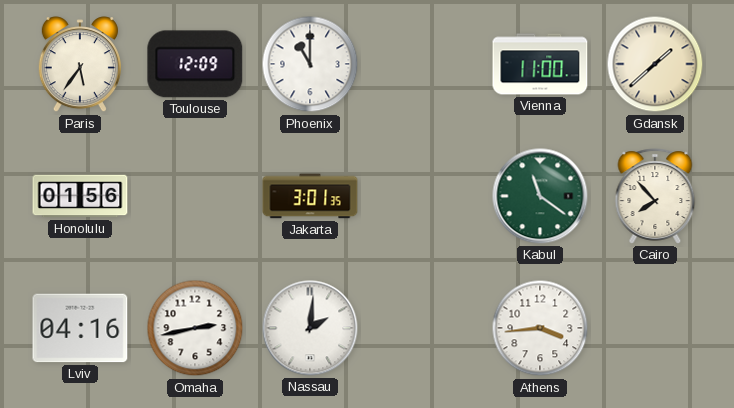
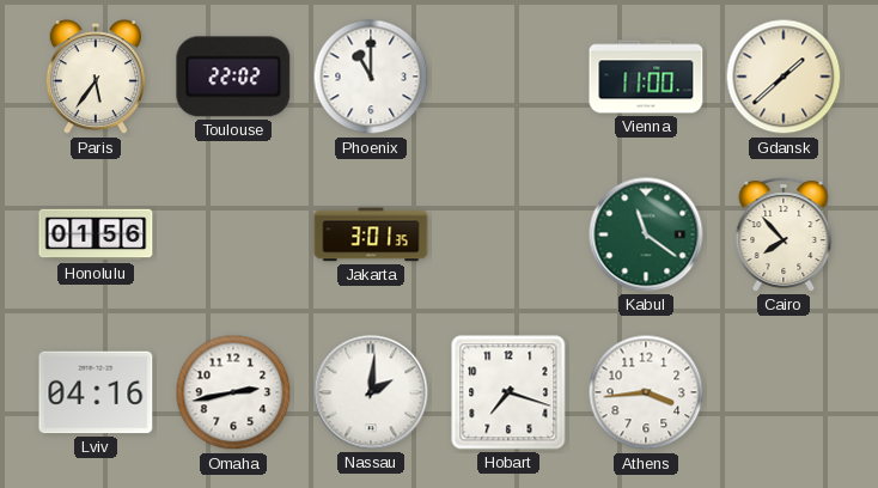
Toulouse: 12:09 -> 22:02
Hobart: none -> 7:18
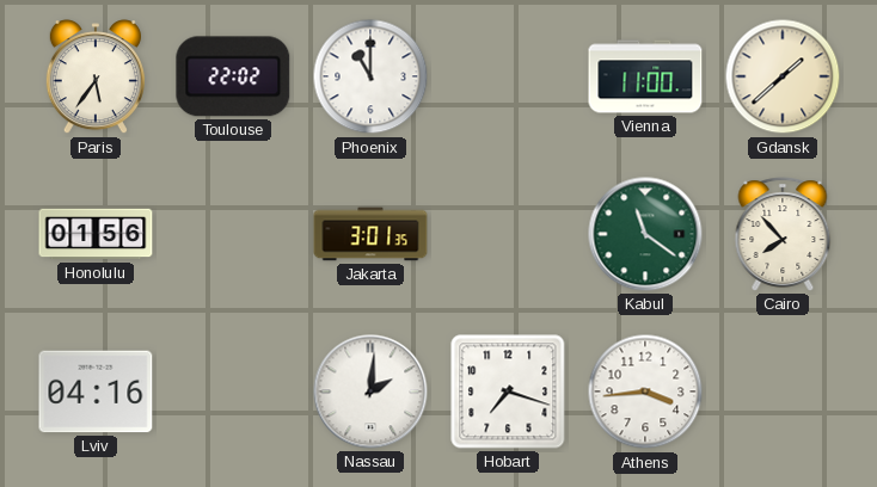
Omaha: 2:43 -> none
